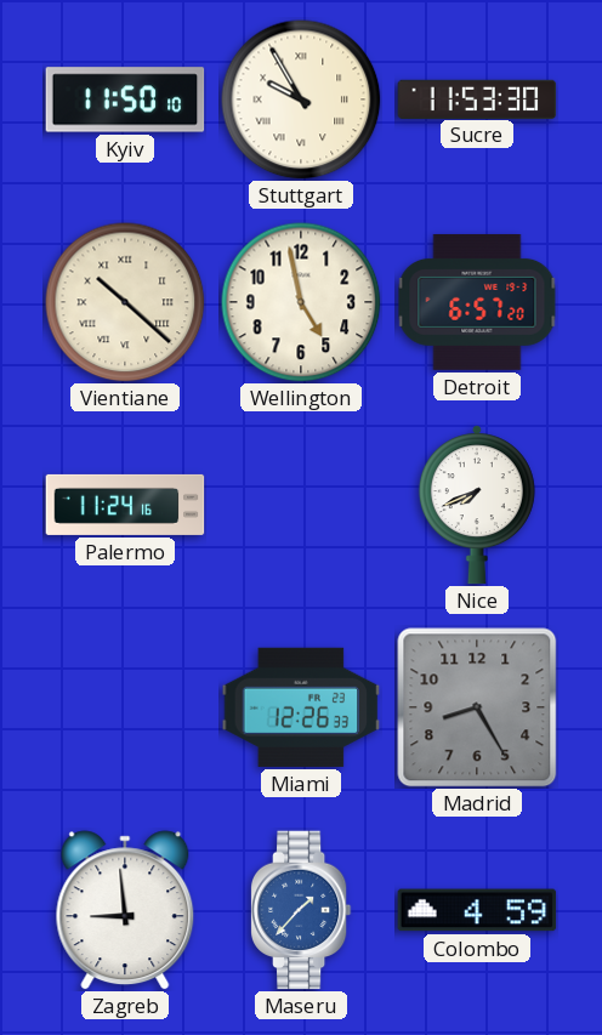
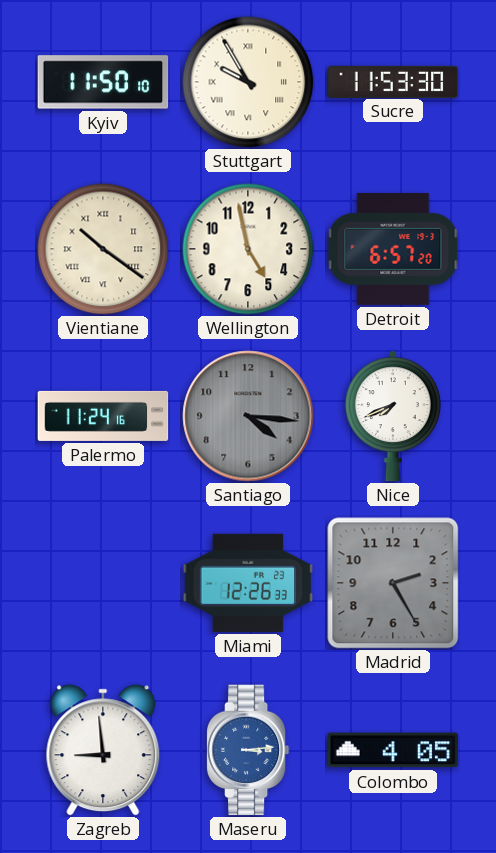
Vientiane: 10:22 -> 10:21
Santiago: none -> 4:16
Madrid: 8:25 -> 2:25
Maseru: 1:37 -> 3:14
Colombo: 4:59 -> 4:05
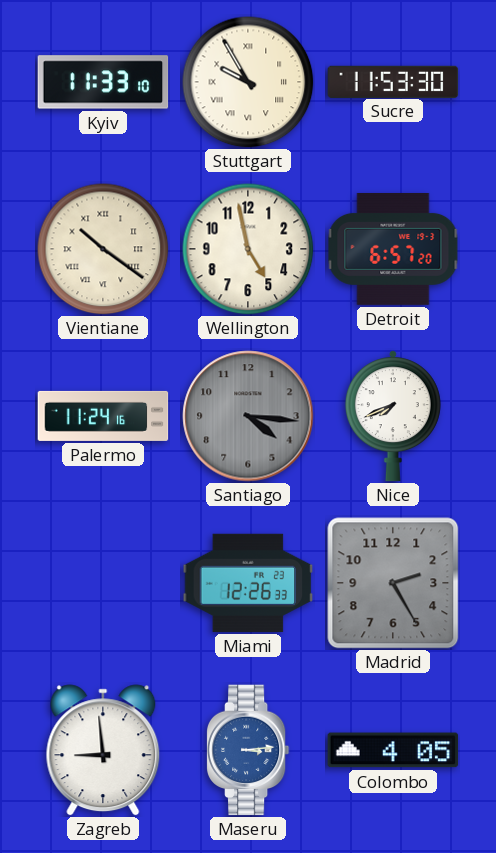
Kyiv: 11:50 -> 11:33
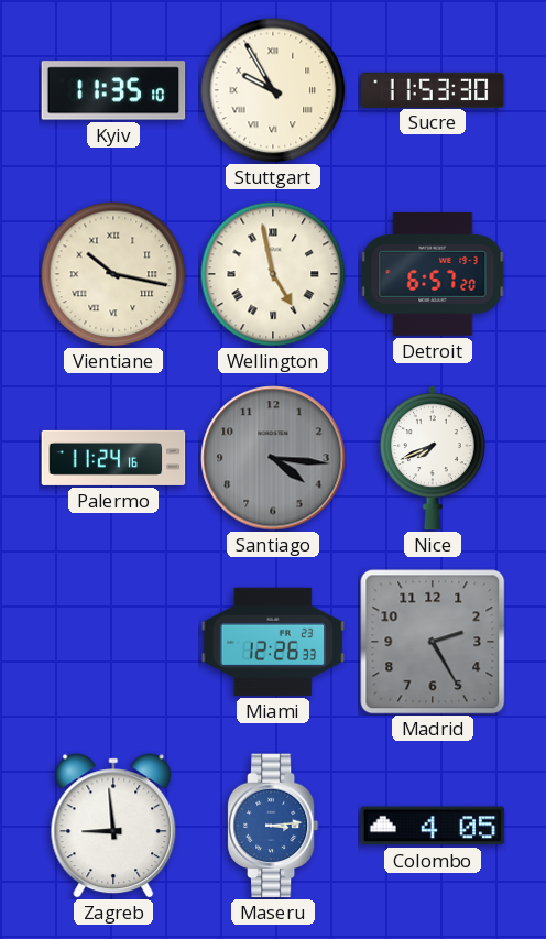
Kyiv: 11:33 -> 11:35
Vientiane: 10:21 -> 10:17
Wellington numerals: Arabic -> Roman
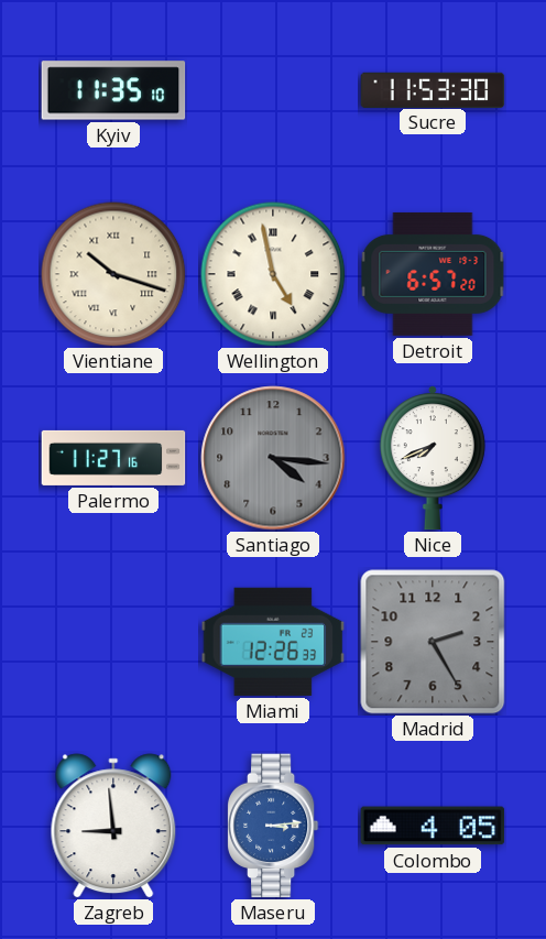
Stuttgart: 9:55 -> none
Vientiane: 10:17 -> 10:18
Palermo: 11:24 -> 11:27
